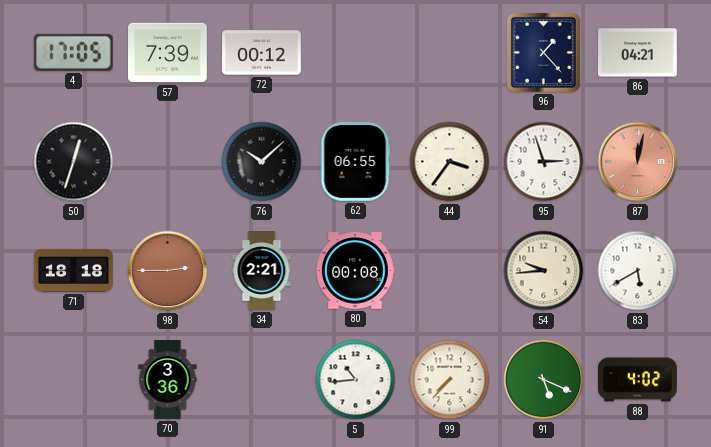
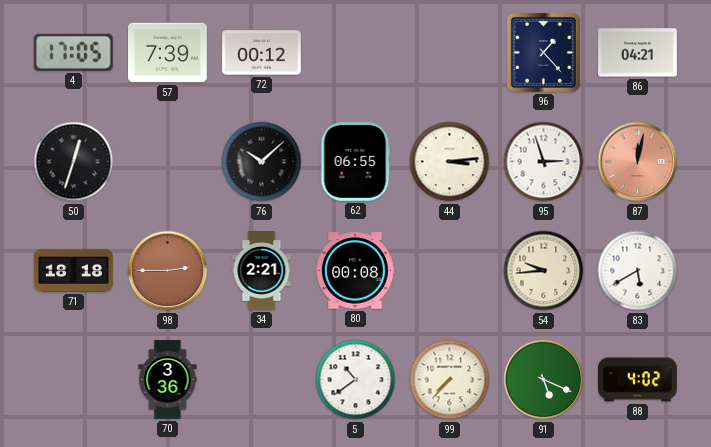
44: 3:36 -> 3:14
5: 10:44 -> 10:39
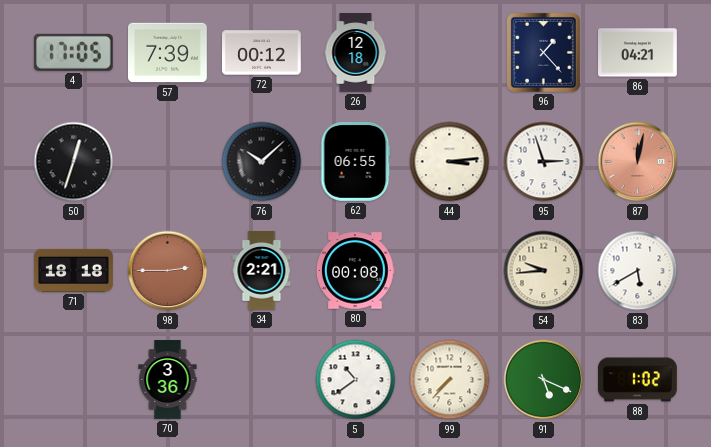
26: none -> 12:18
88: 4:02 -> 1:02
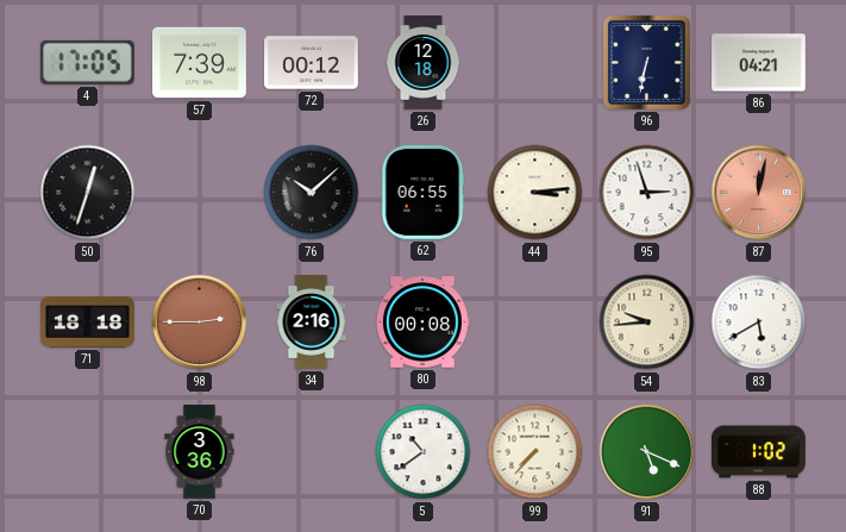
96: 1:23 -> 6:32
34: 2:21 -> 2:16
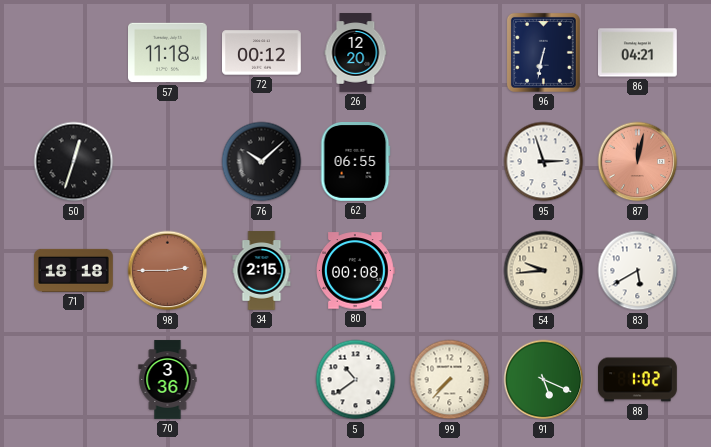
4: 17:05 -> none
57: 7:39 -> 11:18
26: 12:18 -> 12:20
44: 3:14 -> none
34: 2:16 -> 2:15
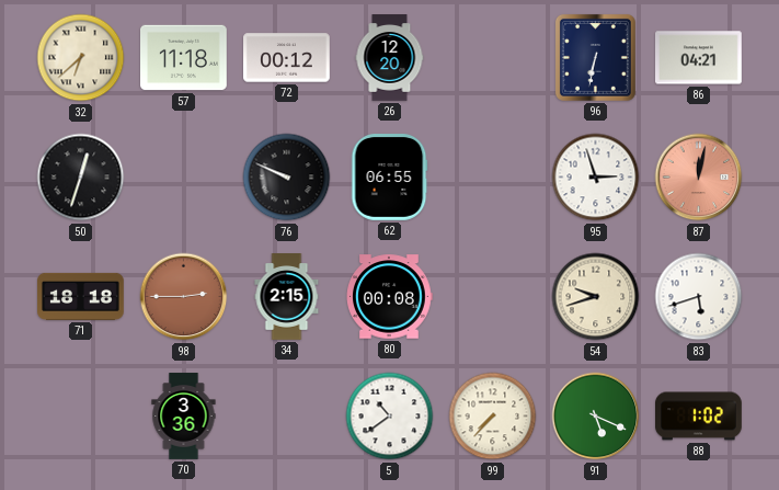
32: none -> 6:38
76: 10:08 -> 9:49
54: 9:44 -> 9:42
83: 5:40 -> 5:42
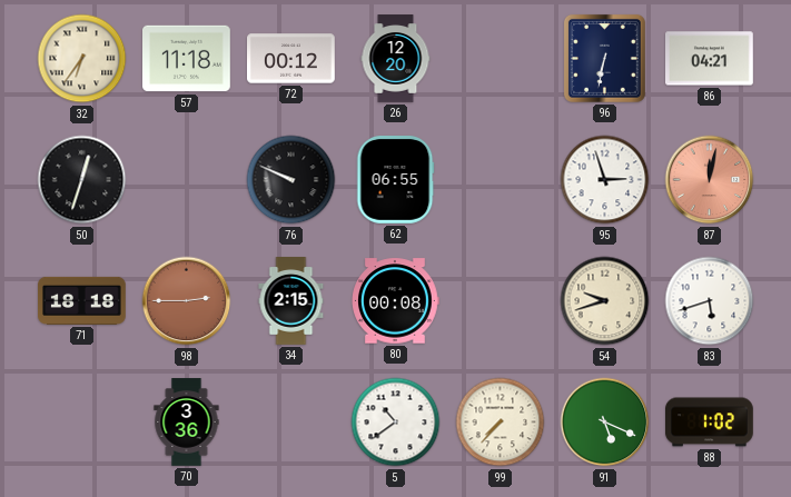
32: 6:38 -> 6:36
